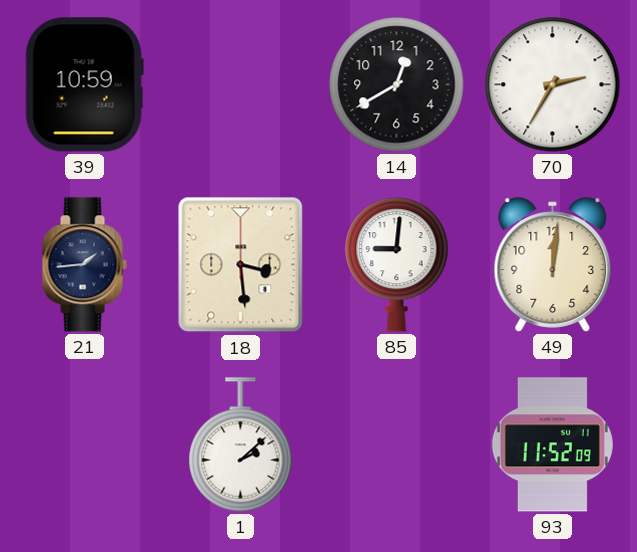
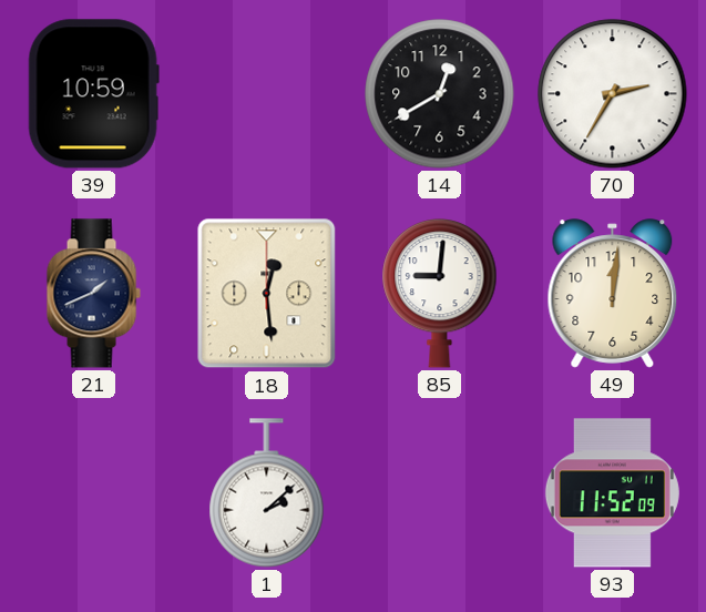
21: 1:44 -> 1:41
18: 3:29 -> 12:29
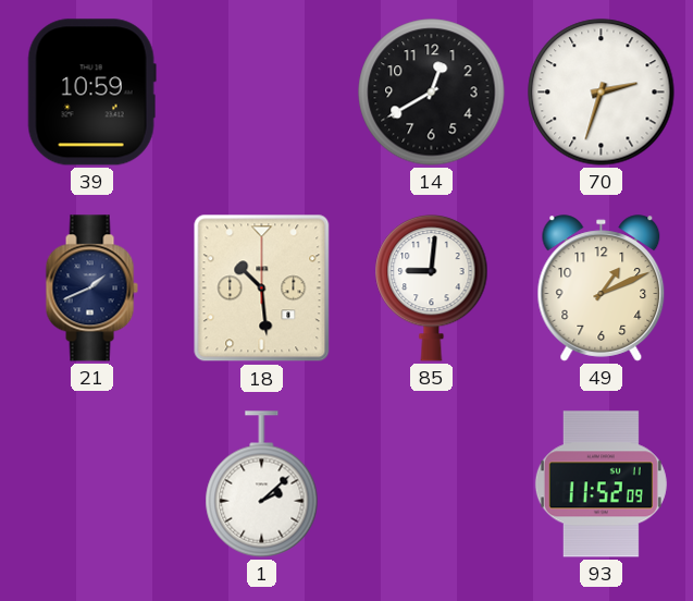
70: 2:35 -> 2:33
18: 12:29 -> 10:29
49: 12:01 -> 1:11
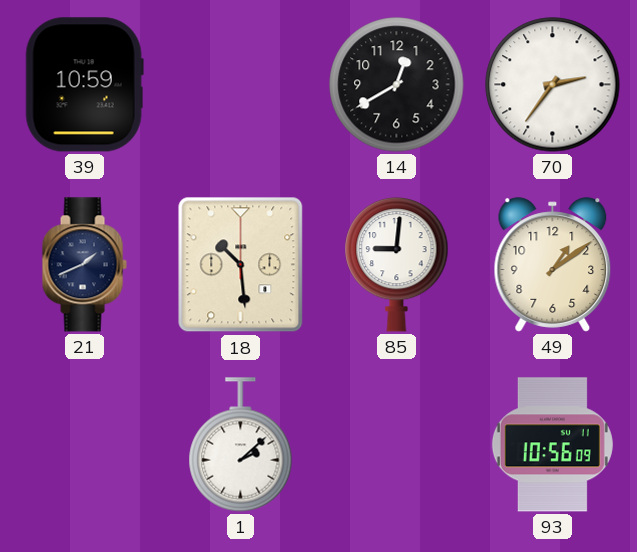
70: 2:33 -> 2:36
49: 1:11 -> 1:09
93: 11:52 -> 10:56
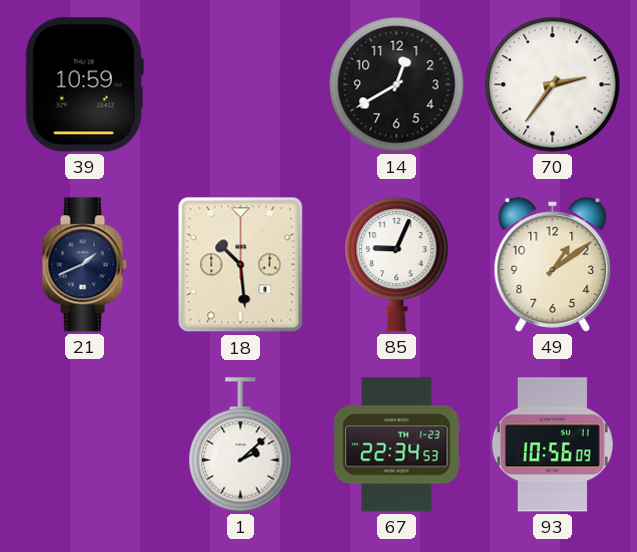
85: 9:01 -> 9:04
67: none -> 22:34
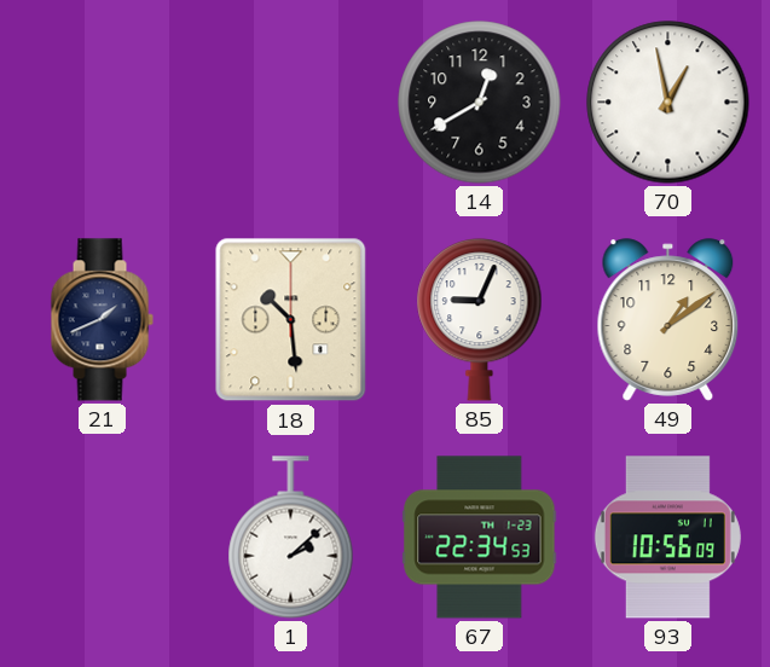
39: 10:59 -> none
70: 2:36 -> 12:58
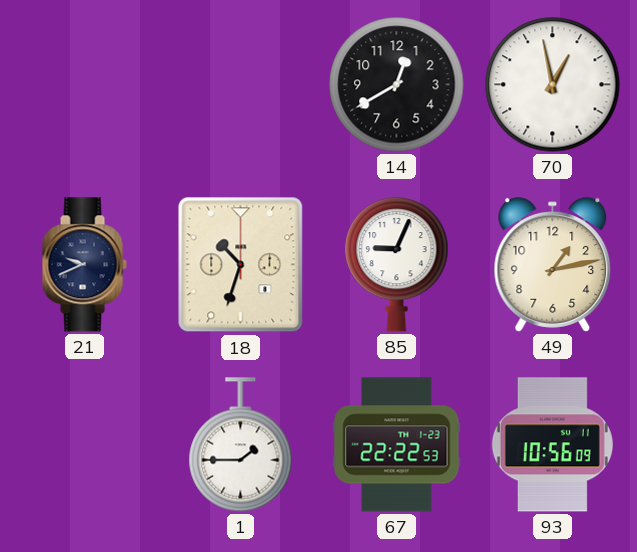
21: 1:41 -> 9:41
18: 10:29 -> 10:33
49: 1:09 -> 1:13
1: 2:08 -> 1:45
67: 22:34 -> 22:22
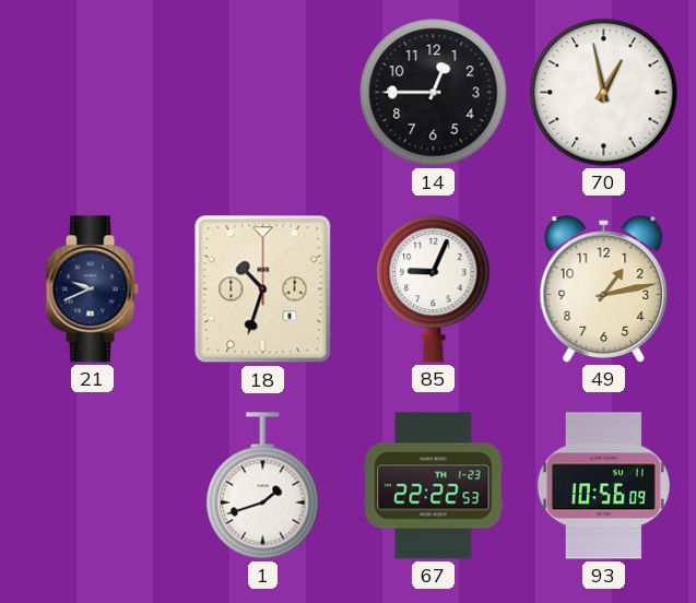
14: 12:40 -> 12:45
1: 1:45 -> 1:42
